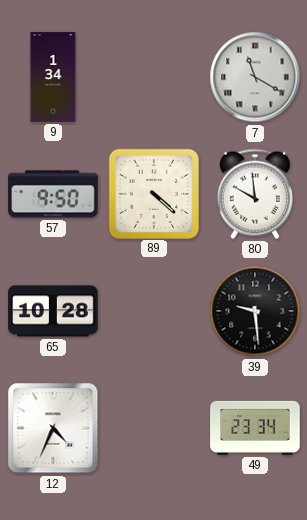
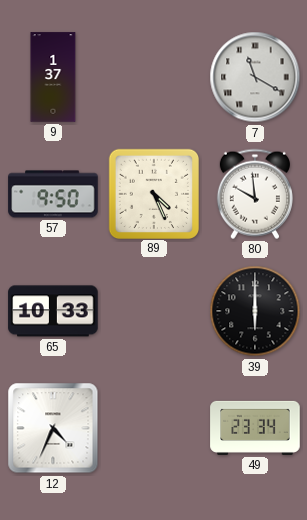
9: 1:34 -> 1:37
89: 4:22 -> 4:26
65: 10:28 -> 10:33
39: 9:29 -> 6:00
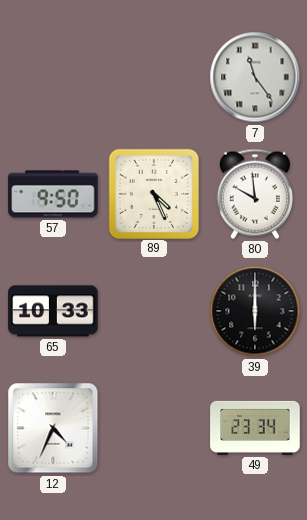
9: 1:37 -> none
7: 11:20 -> 11:24
